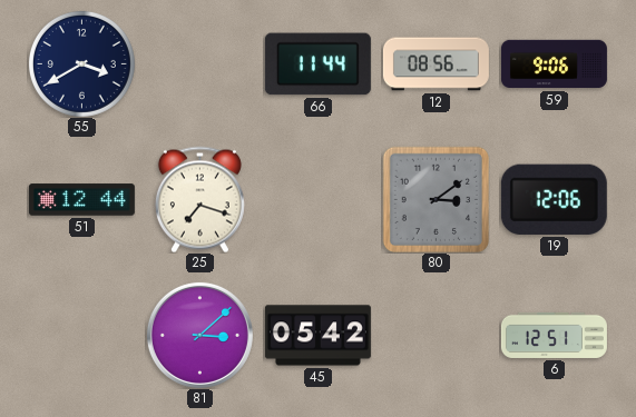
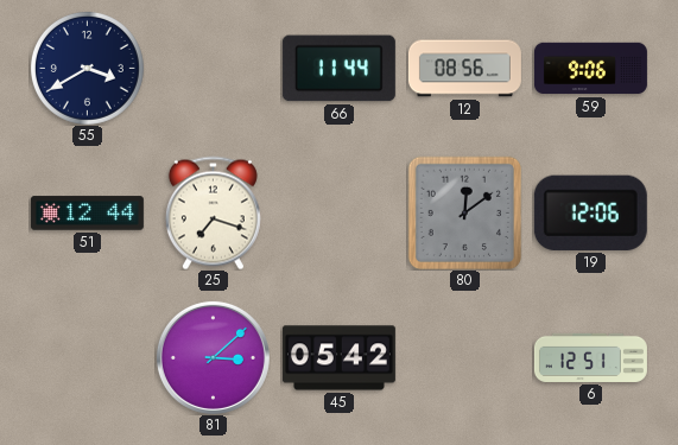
80: 3:09 -> 12:09
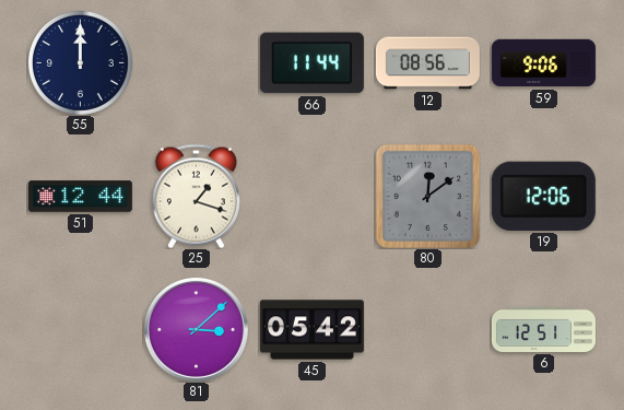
55: 3:40 -> 12:00
25: 7:18 -> 1:18
